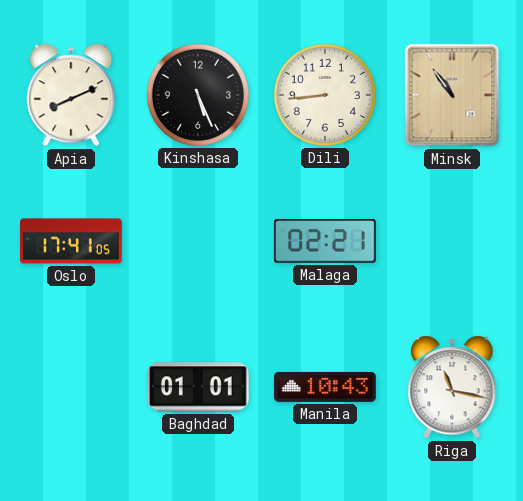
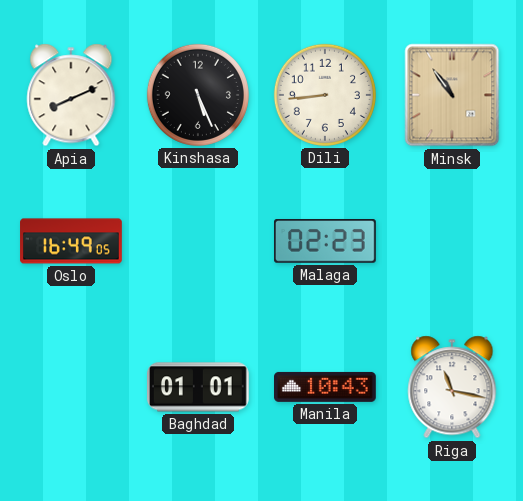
Oslo: 17:41 -> 16:49
Malaga: 02:21 -> 02:23
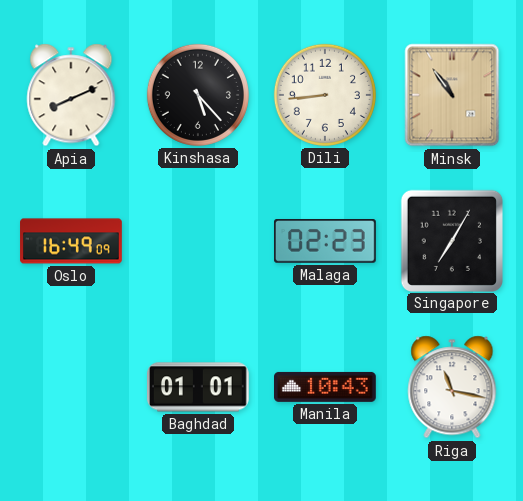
Kinshasa: 5:26 -> 5:23
Oslo: 16:49:05 -> 16:49:09
Singapore: none -> 7:05
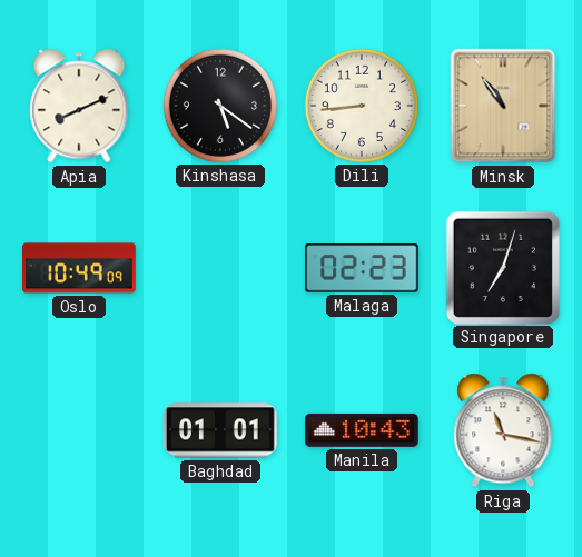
Kinshasa: 5:23 -> 5:21
Oslo: 16:49 -> 10:49
Singapore: 7:05 -> 7:03
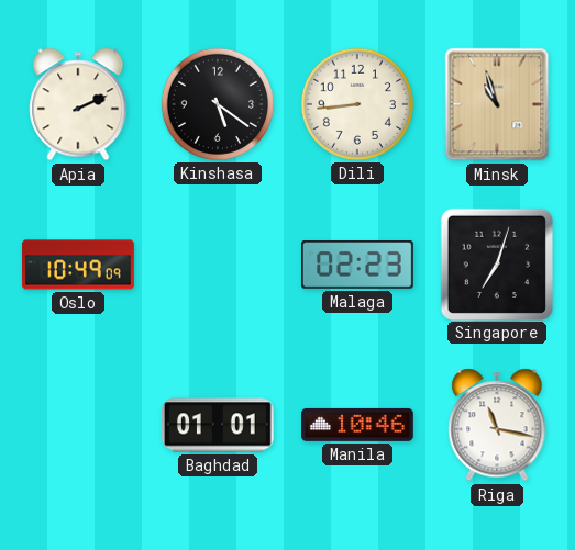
Apia: 8:11 -> 2:11
Minsk: 10:54 -> 10:57
Manila: 10:43 -> 10:46
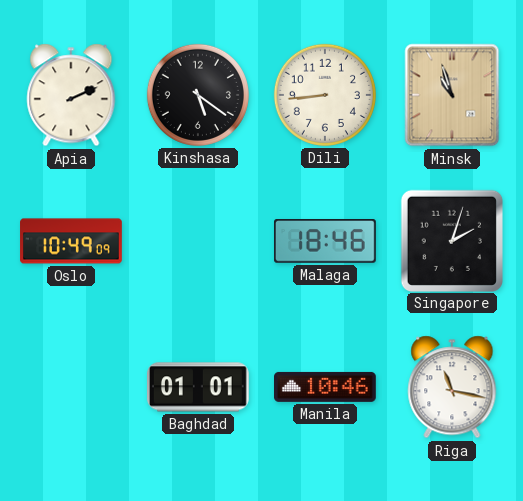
Malaga: 02:23 -> 18:46
Singapore: 7:03 -> 2:03
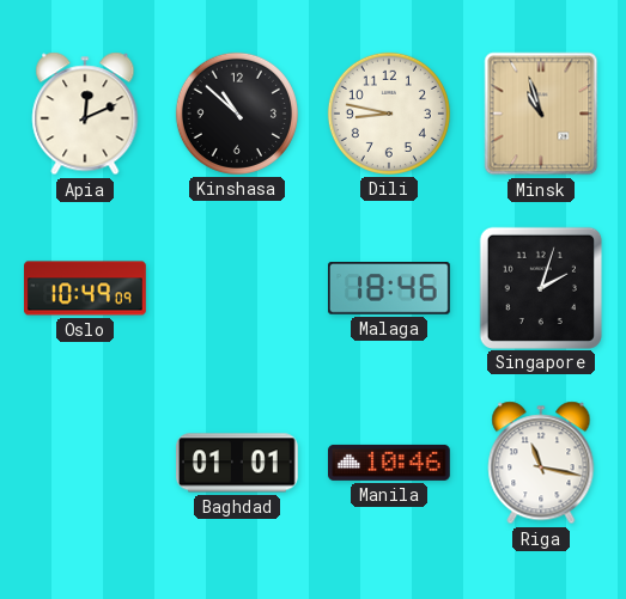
Apia: 2:11 -> 12:11
Kinshasa: 5:21 -> 10:52
Dili: 8:44 -> 8:47
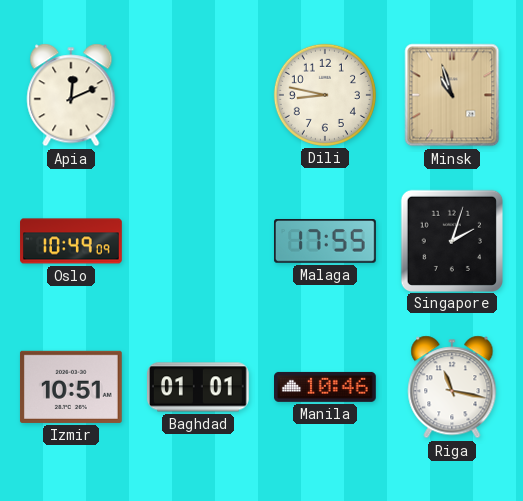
Kinshasa: 10:52 -> none
Malaga: 18:46 -> 17:55
Izmir: none -> 10:51
